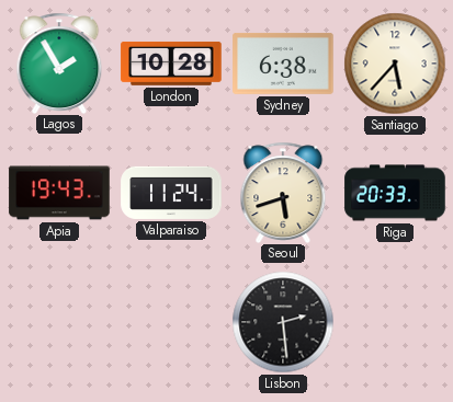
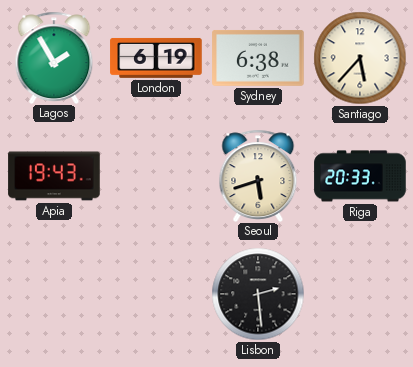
London: 10:28 -> 6:19
Valparaiso: 11:24 -> none
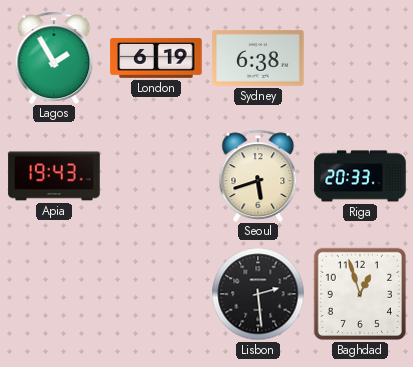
Santiago: 5:37 -> none
Baghdad: none -> 12:57
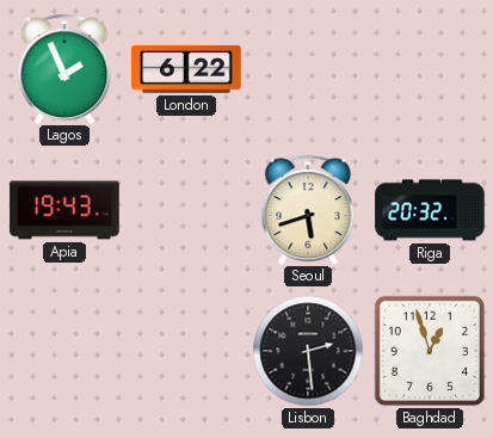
Lagos: 1:55 -> 1:56
London: 6:19 -> 6:22
Sydney: 6:38 -> none
Riga: 20:33 -> 20:32
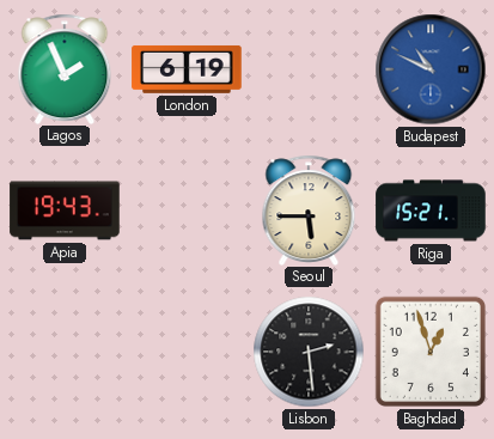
London: 6:22 -> 6:19
Budapest: none -> 10:49
Seoul: 5:42 -> 5:45
Riga: 20:32 -> 15:21
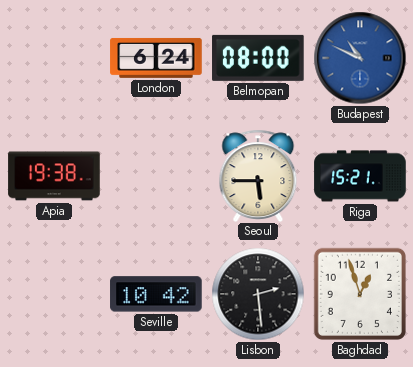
Lagos: 1:56 -> none
London: 6:19 -> 6:24
Belmopan: none -> 08:00
Apia: 19:43 -> 19:38
Seville: none -> 10:42
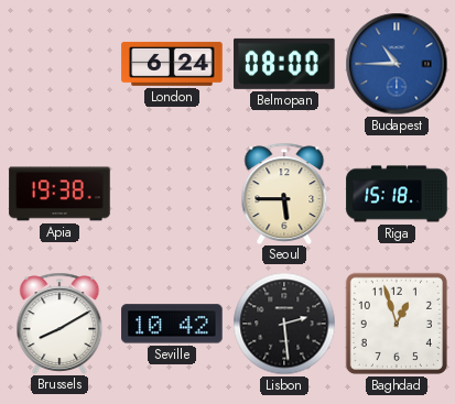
Budapest: 10:49 -> 10:45
Riga: 15:21 -> 15:18
Brussels: none -> 8:10
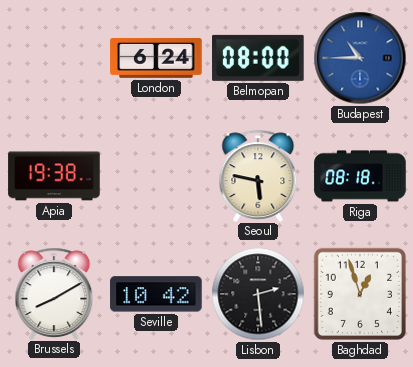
Seoul: 5:45 -> 5:47
Riga: 15:18 -> 08:18
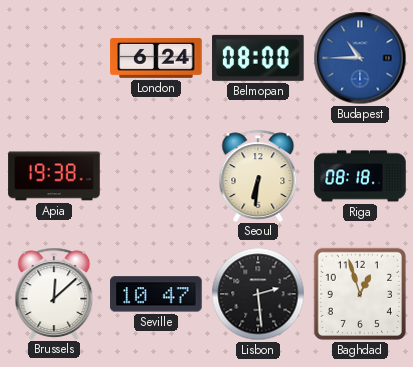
Seoul: 5:47 -> 6:31
Brussels: 8:10 -> 12:08
Seville: 10:42 -> 10:47
